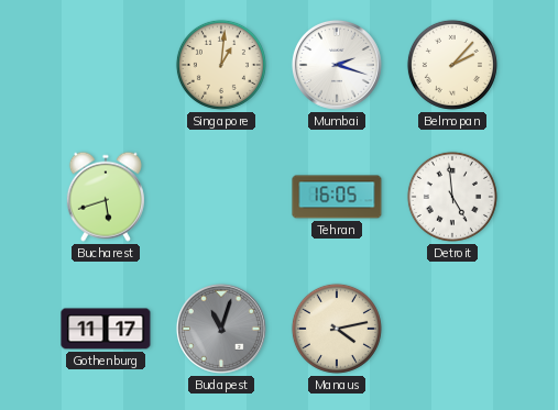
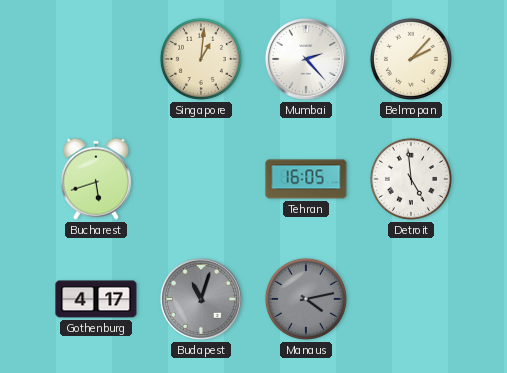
Mumbai: 2:18 -> 2:23
Gothenburg: 11:17 -> 4:17
Manaus dial: cream -> grey
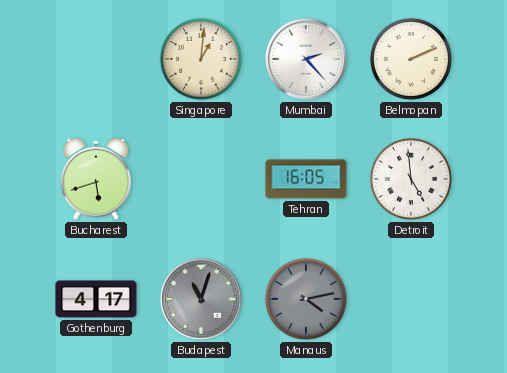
Belmopan: 2:07 -> 2:11
